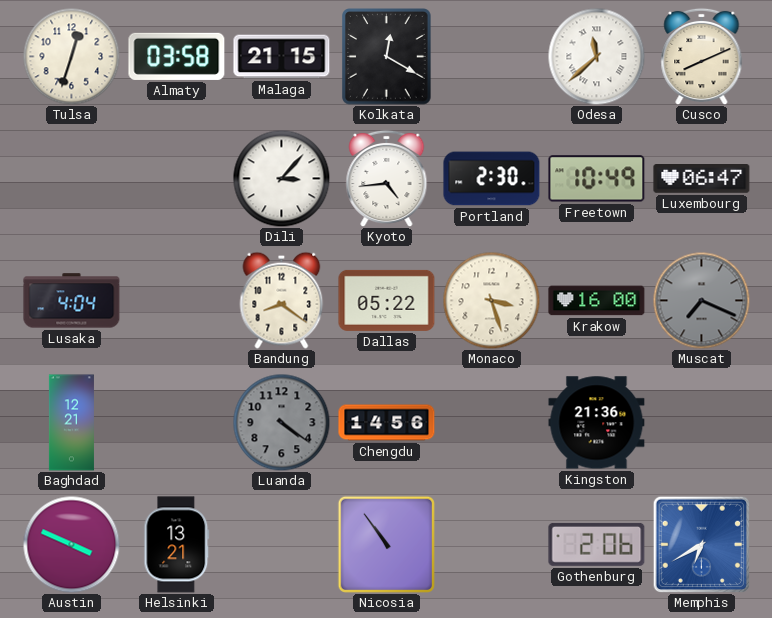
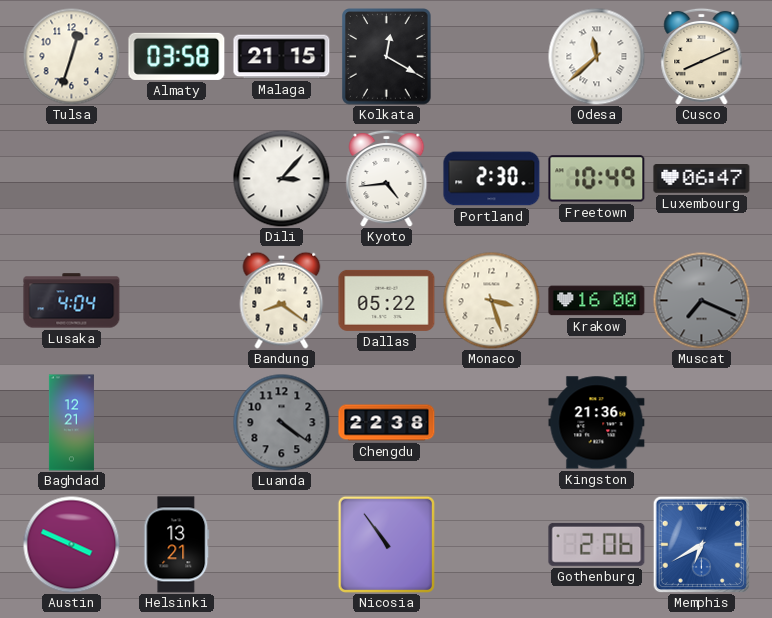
Chengdu: 14:56 -> 22:38
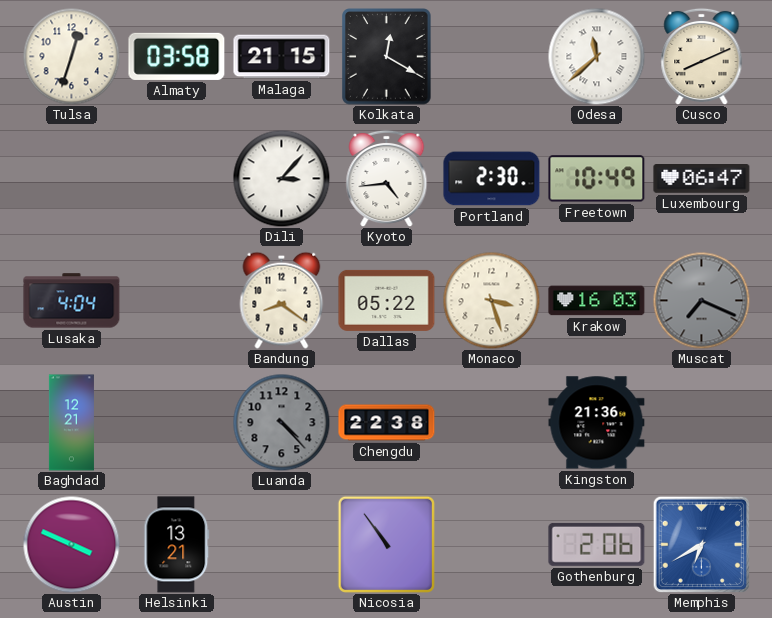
Krakow: 16:00 -> 16:03
Luanda: 4:21 -> 4:23
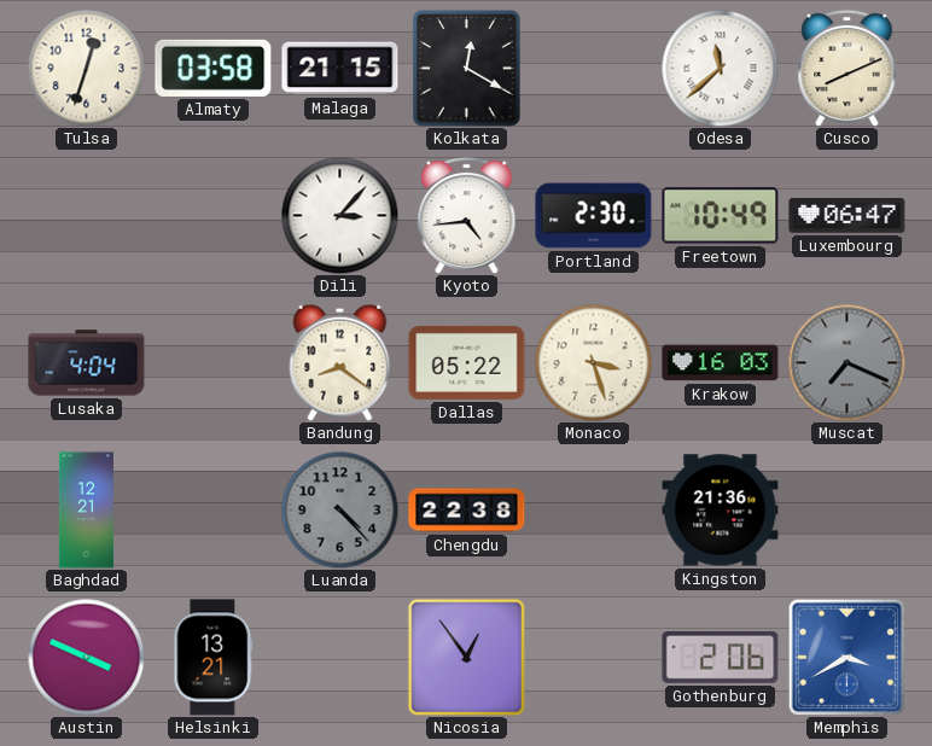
Nicosia: 10:54 -> 12:54
Memphis: 6:40 -> 3:40
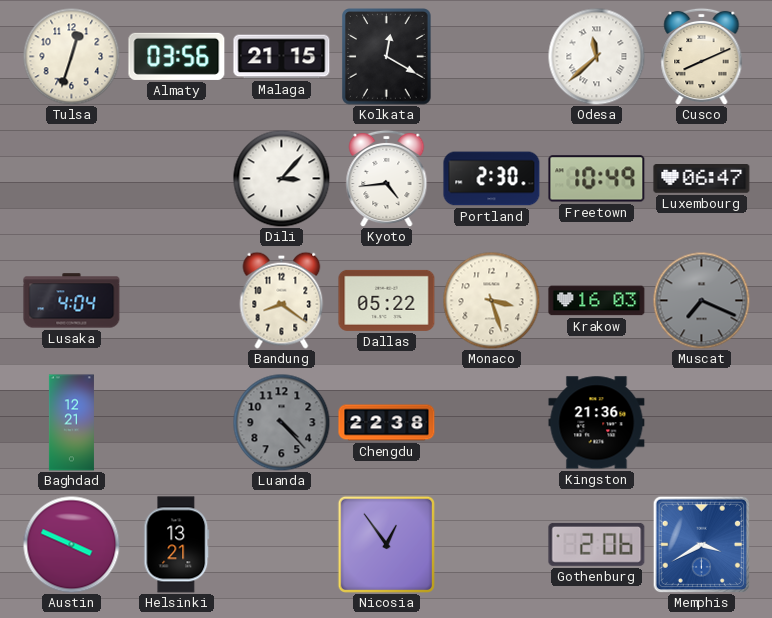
Almaty: 03:58 -> 03:56
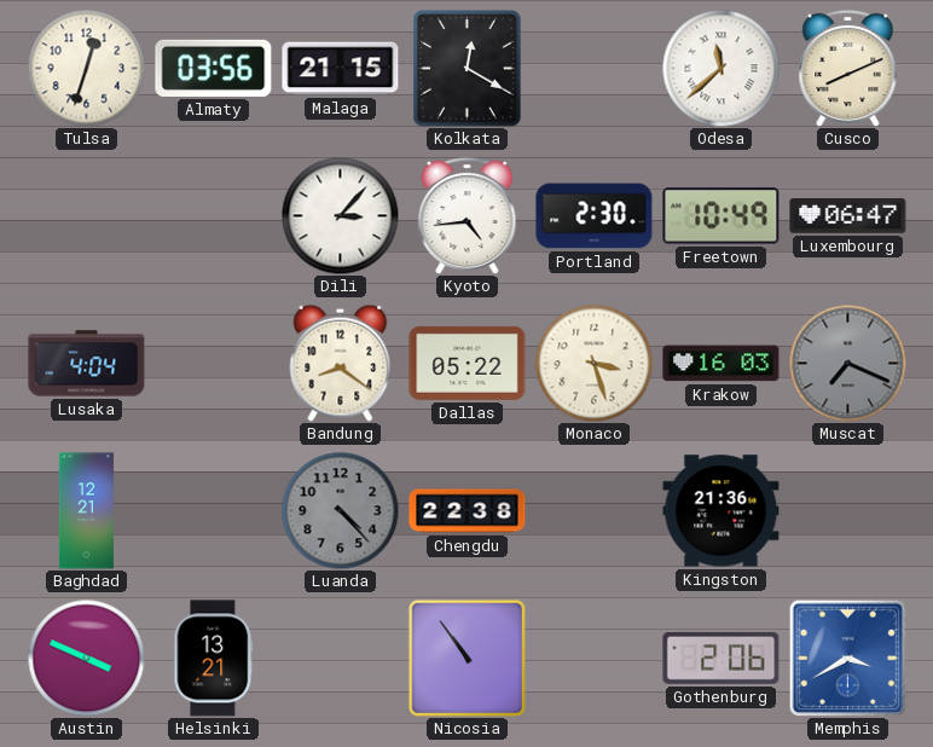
Nicosia: 12:54 -> 10:54
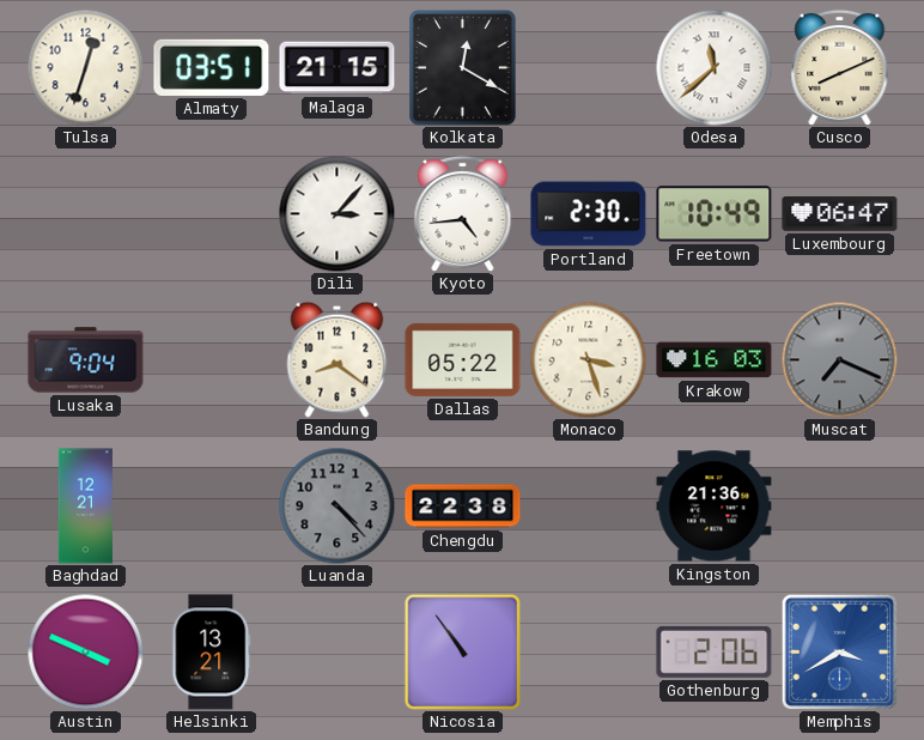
Almaty: 03:56 -> 03:51
Lusaka: 4:04 -> 9:04
